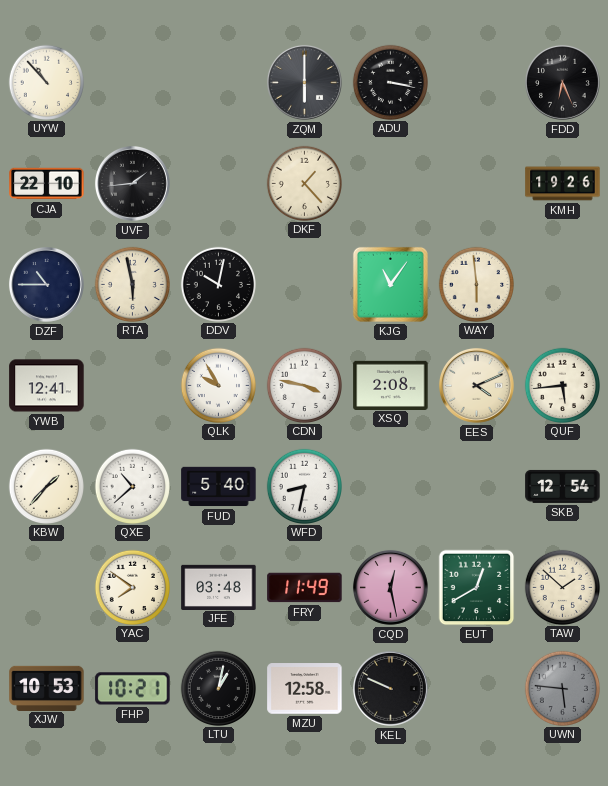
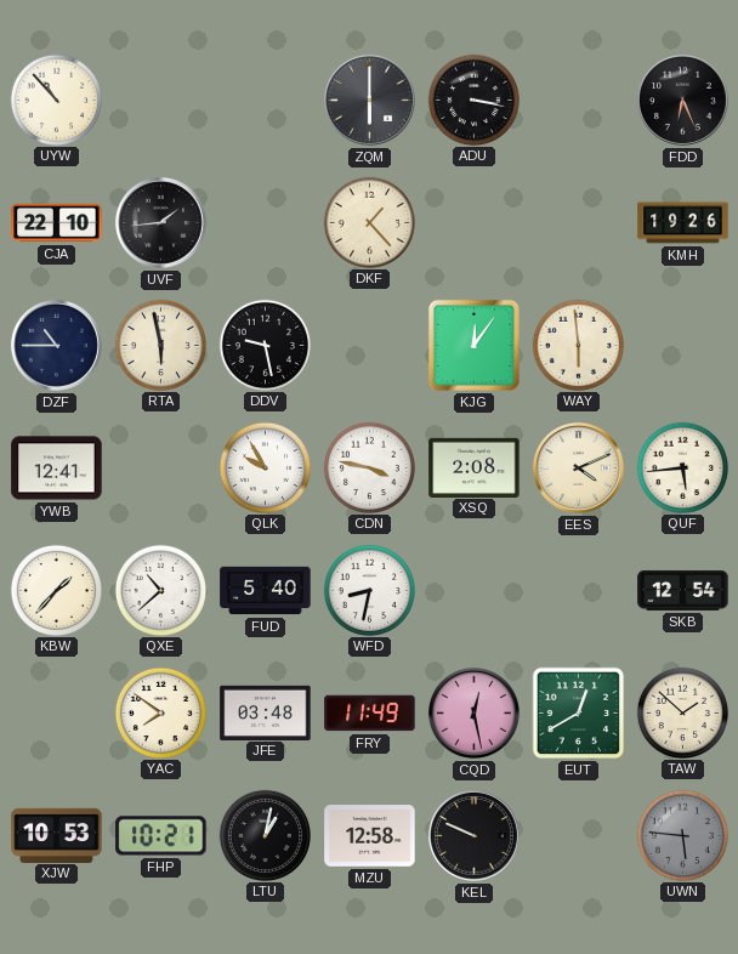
DDV: 10:02 -> 9:28
KJG: 11:06 -> 12:06
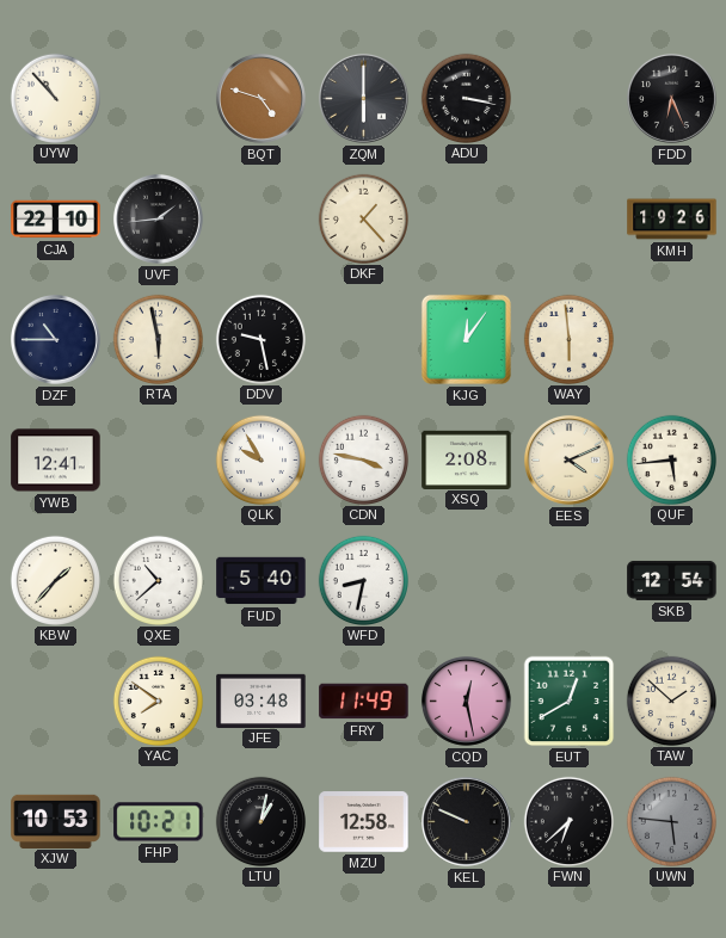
BQT: none -> 4:48
FWN: none -> 6:38
